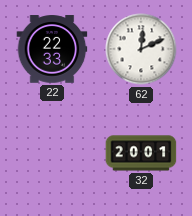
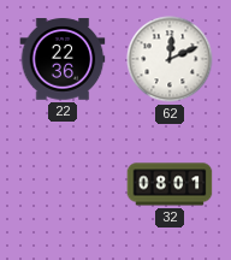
22: 22:33 -> 22:36
32: 20:01 -> 08:01
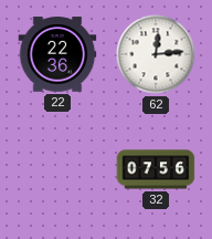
62: 12:11 -> 12:14
32: 08:01 -> 07:56
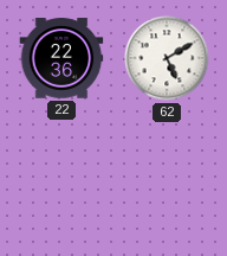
62: 12:14 -> 5:10
32: 07:56 -> none
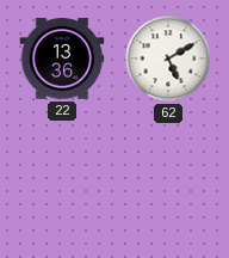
22: 22:36 -> 13:36
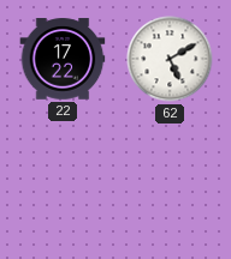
22: 13:36 -> 17:22
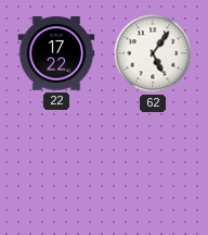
62: 5:10 -> 5:06
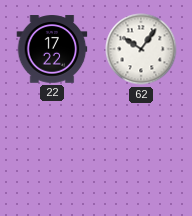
62: 5:06 -> 10:06
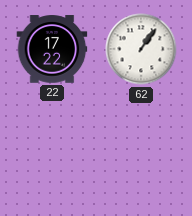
62: 10:06 -> 1:06
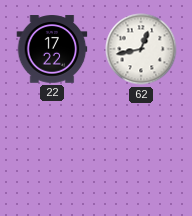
62: 1:06 -> 12:43
